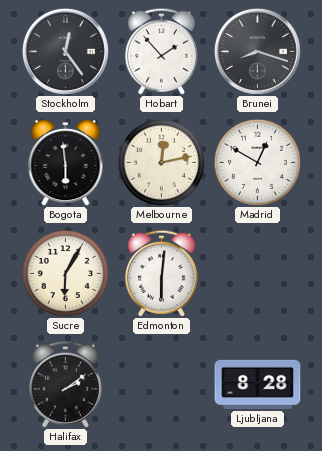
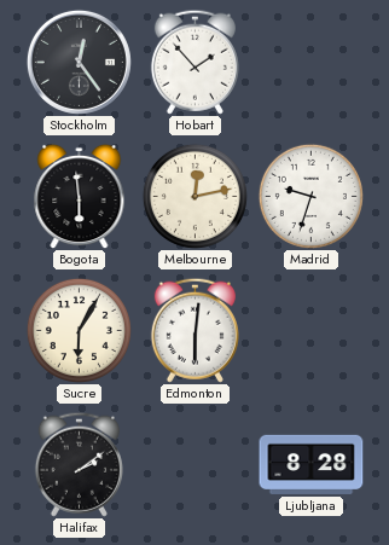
Brunei: 8:18 -> none
Madrid: 12:50 -> 9:33
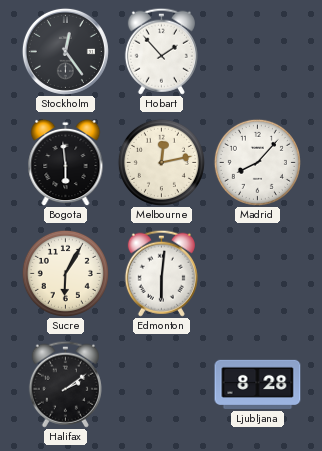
Madrid: 9:33 -> 8:07
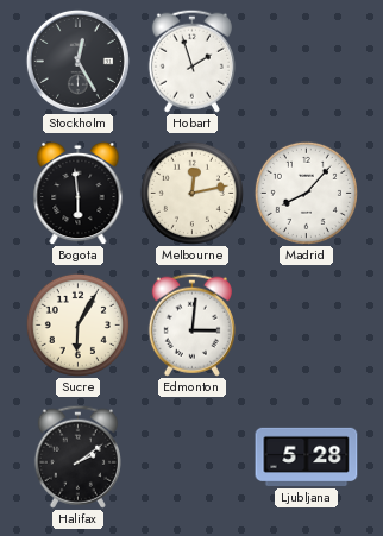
Stockholm: 12:24 -> 12:25
Hobart: 1:53 -> 1:57
Edmonton: 6:01 -> 3:01
Ljubljana: 8:28 -> 5:28
